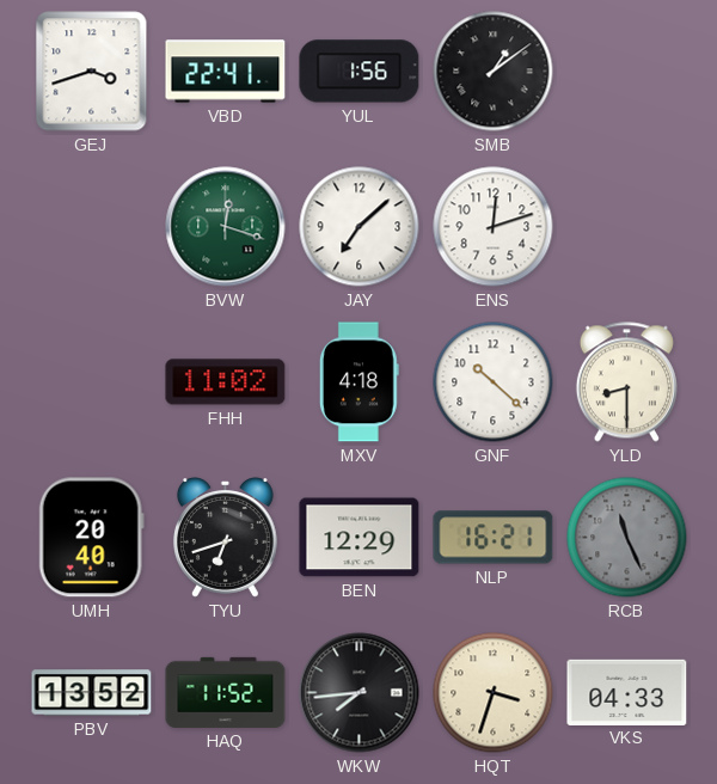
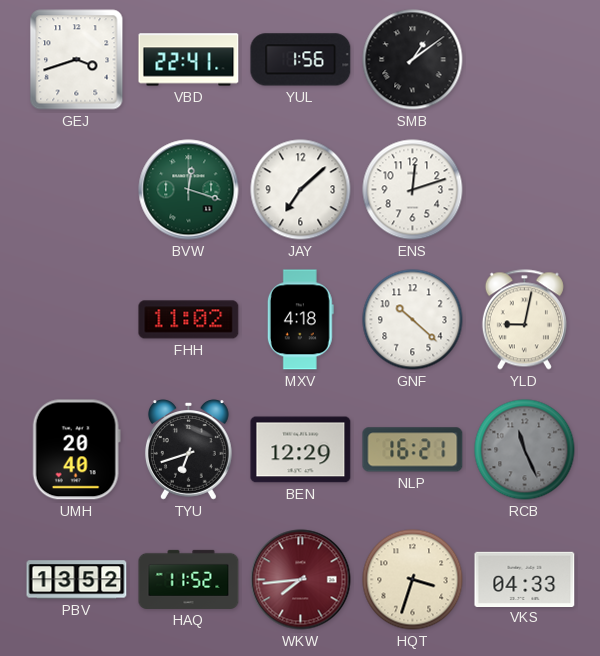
YLD: 8:30 -> 9:02
WKW dial: black -> burgundy
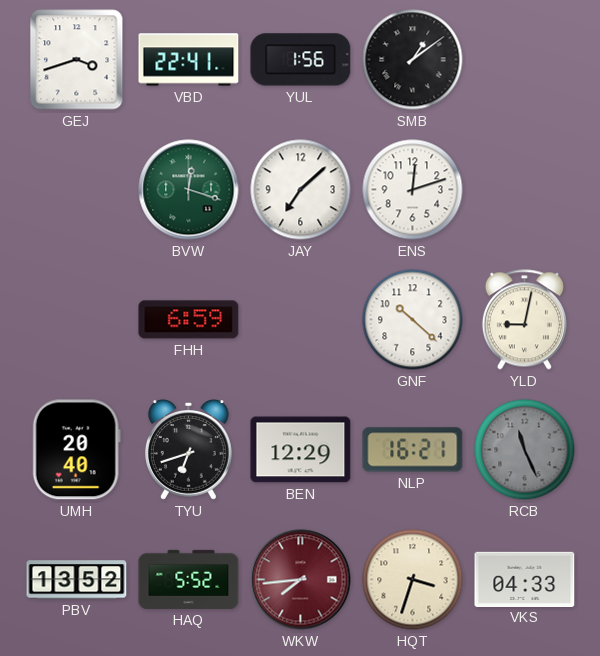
FHH: 11:02 -> 6:59
MXV: 4:18 -> none
HAQ: 11:52 -> 5:52
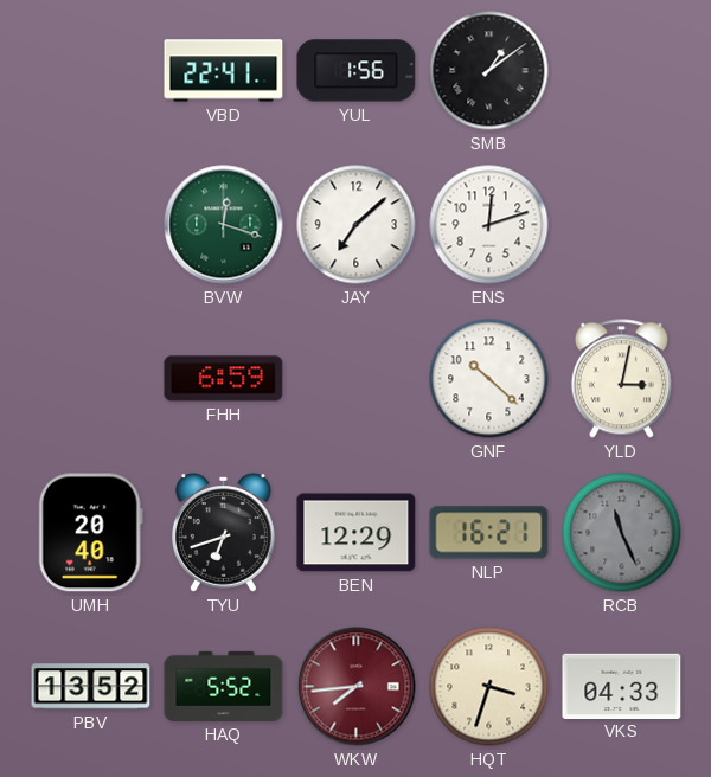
GEJ: 3:42 -> none
YLD: 9:02 -> 3:02
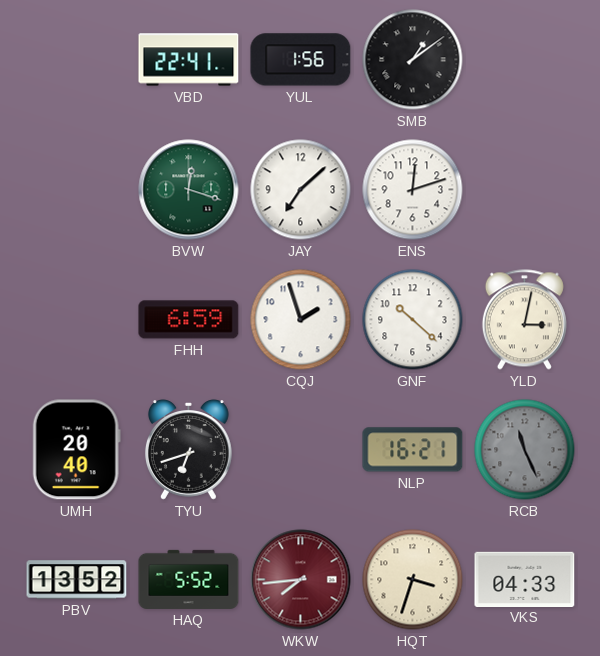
CQJ: none -> 1:57
BEN: 12:29 -> none
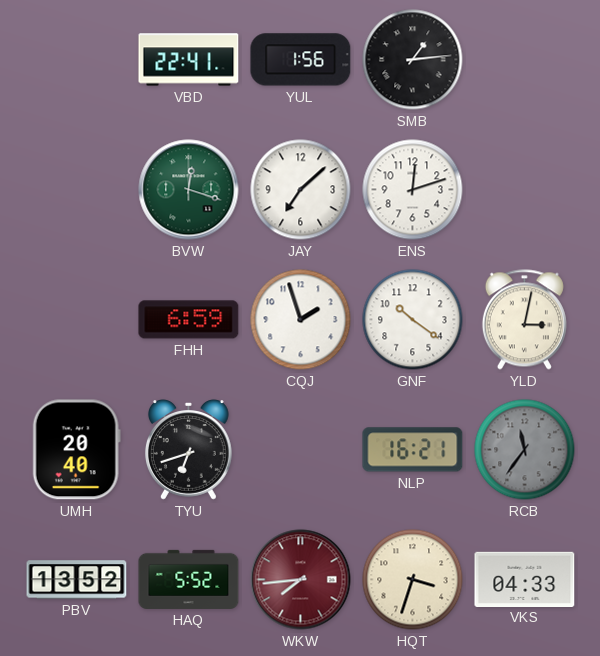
SMB: 1:09 -> 1:14
GNF: 10:22 -> 10:21
RCB: 11:26 -> 11:36
